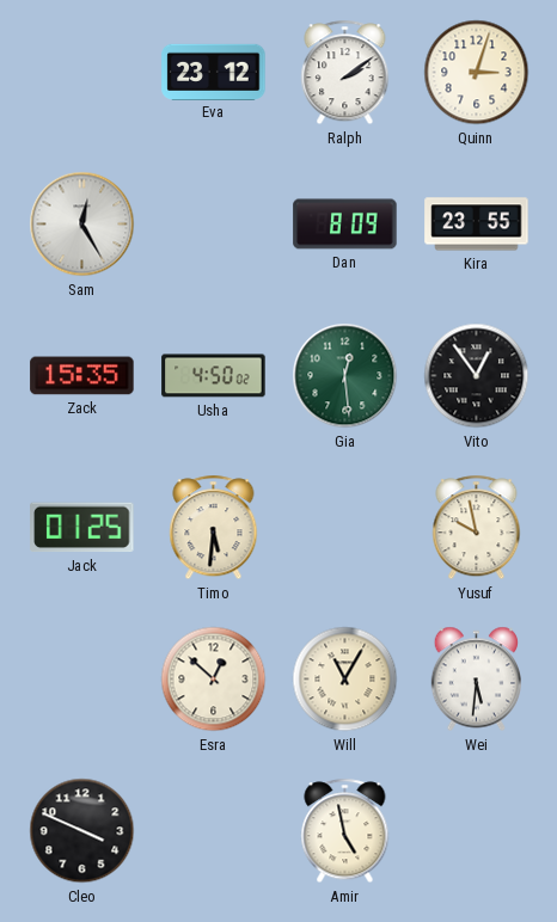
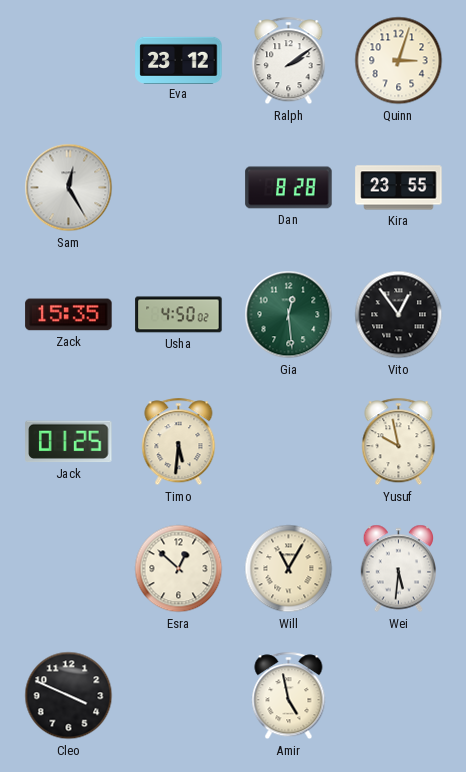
Dan: 8:09 -> 8:28
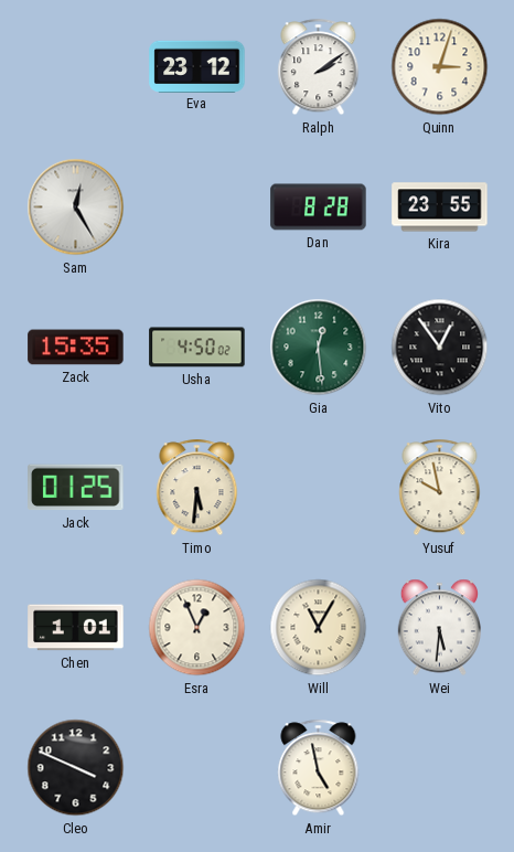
Chen: none -> 1:01
Esra: 12:52 -> 12:56
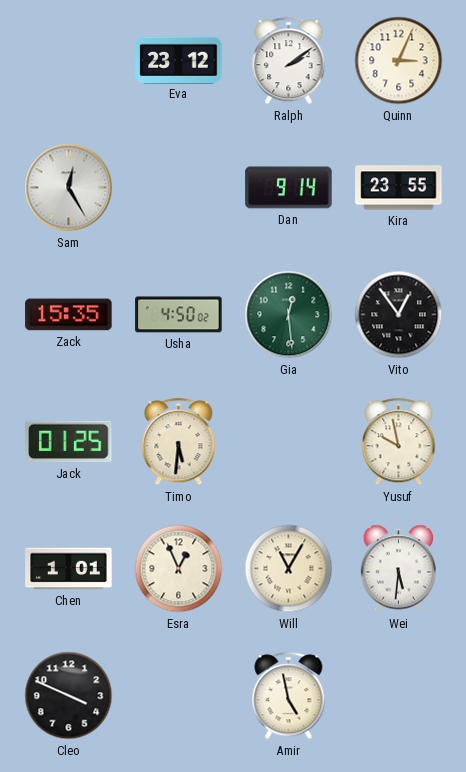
Quinn: 3:03 -> 3:04
Dan: 8:28 -> 9:14
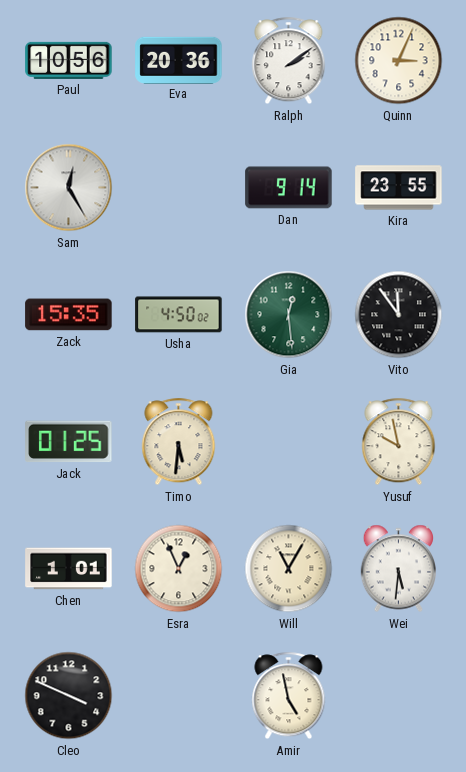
Paul: none -> 10:56
Eva: 23:12 -> 20:36
Vito: 12:54 -> 11:54
